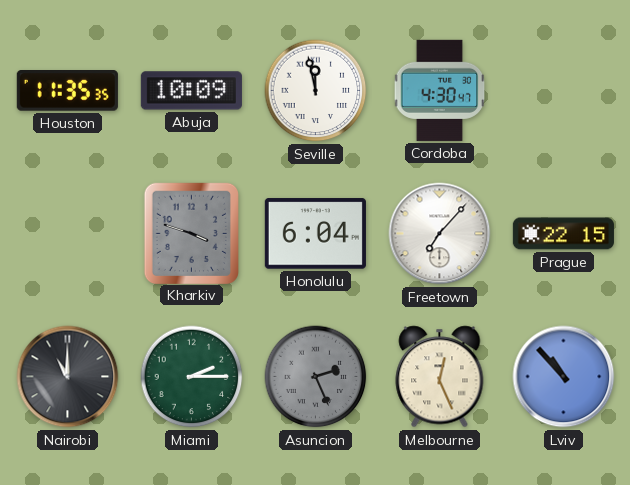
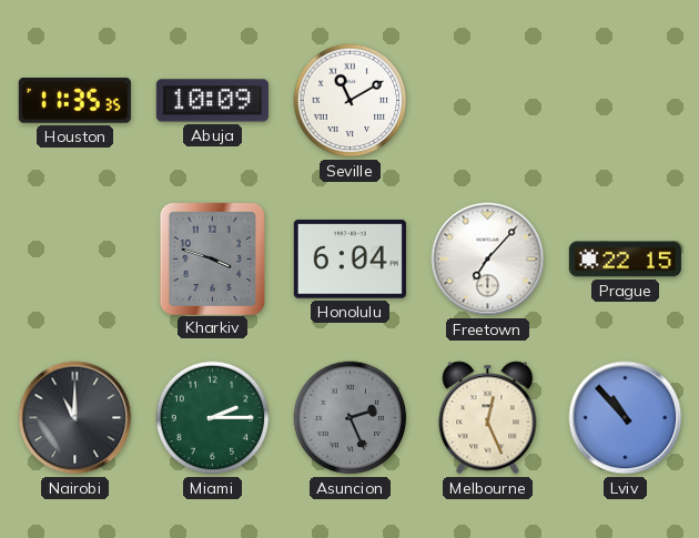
Seville: 11:58 -> 11:10
Cordoba: 4:30 -> none
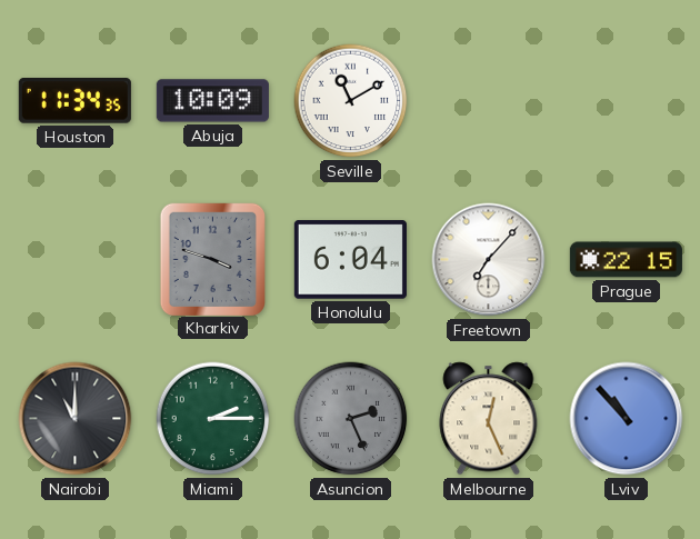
Houston: 11:35 -> 11:34
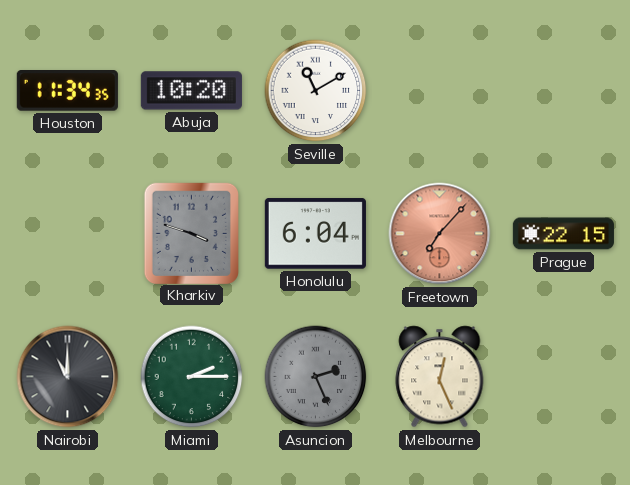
Abuja: 10:09 -> 10:20
Freetown dial: white -> salmon
Lviv: 10:53 -> none
